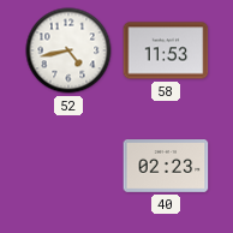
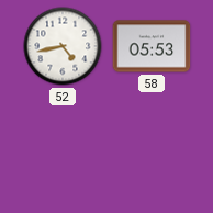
58: 11:53 -> 05:53
40: 02:23 -> none
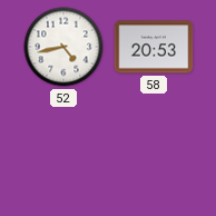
58: 05:53 -> 20:53
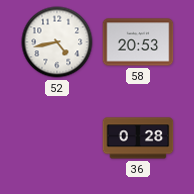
36: none -> 0:28
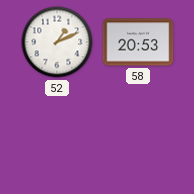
52: 4:43 -> 1:11
36: 0:28 -> none
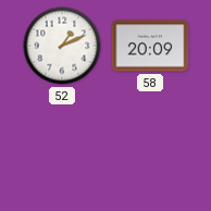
58: 20:53 -> 20:09
